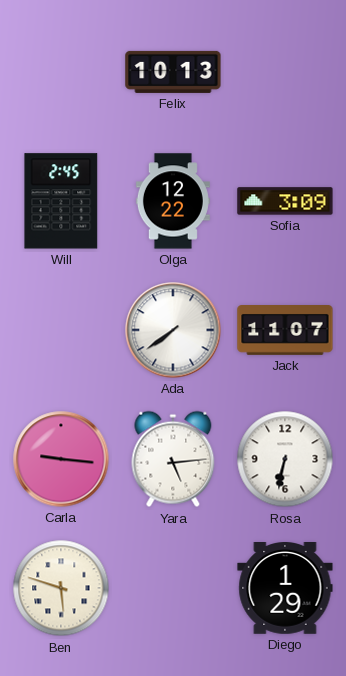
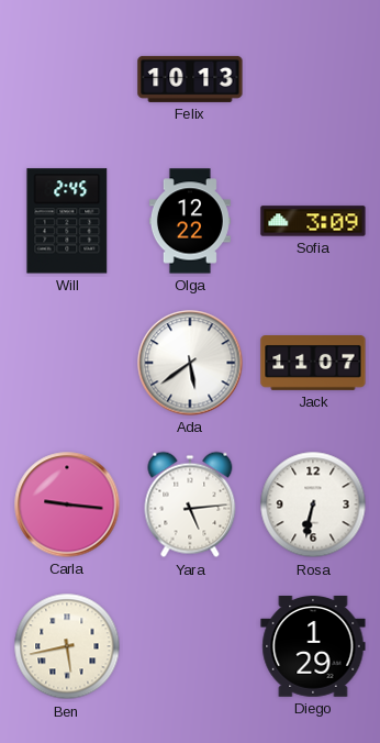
Ada: 7:39 -> 5:39
Ben: 5:48 -> 5:43
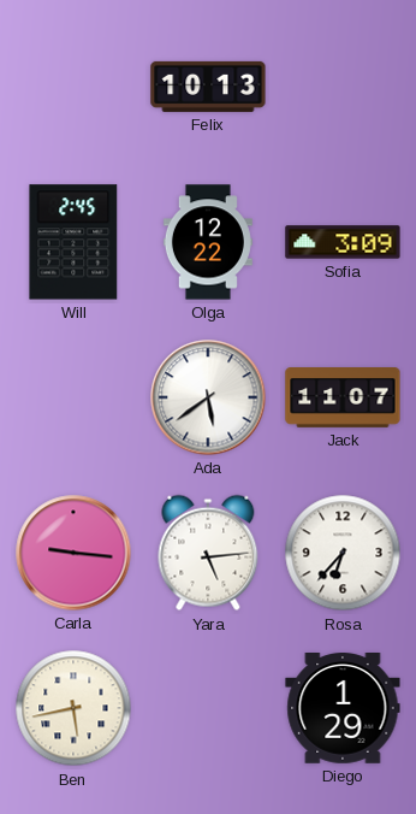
Rosa: 6:32 -> 6:37
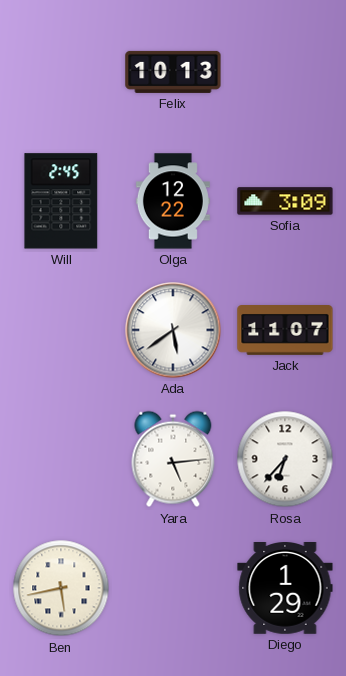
Carla: 9:16 -> none
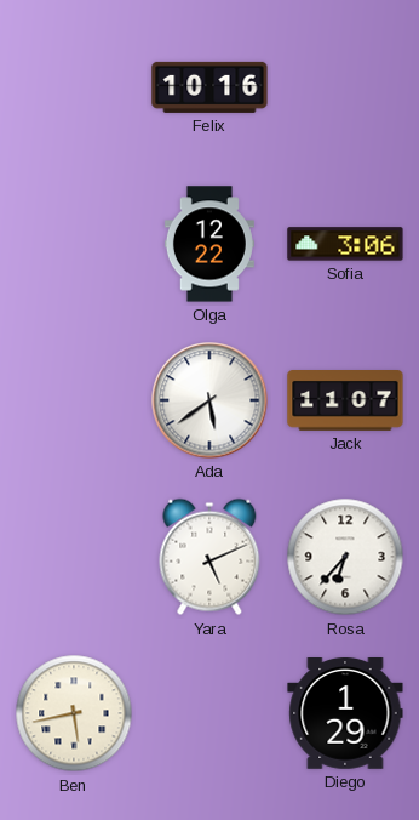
Felix: 10:13 -> 10:16
Will: 2:45 -> none
Sofia: 3:09 -> 3:06
Yara: 5:14 -> 5:11
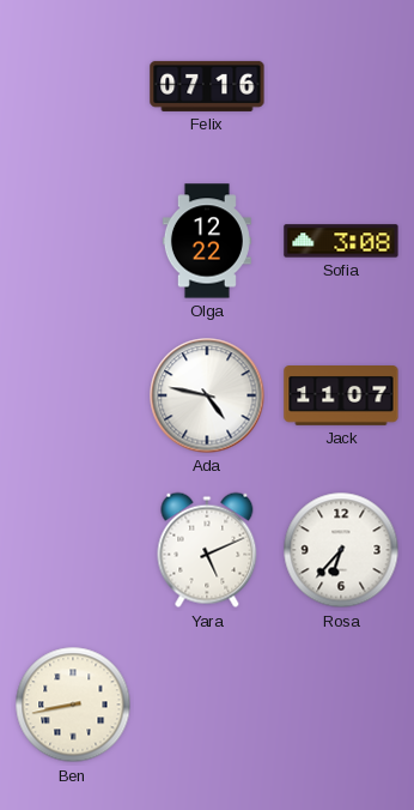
Felix: 10:16 -> 07:16
Sofia: 3:06 -> 3:08
Ada: 5:39 -> 4:47
Ben: 5:43 -> 8:43
Diego: 1:29 -> none
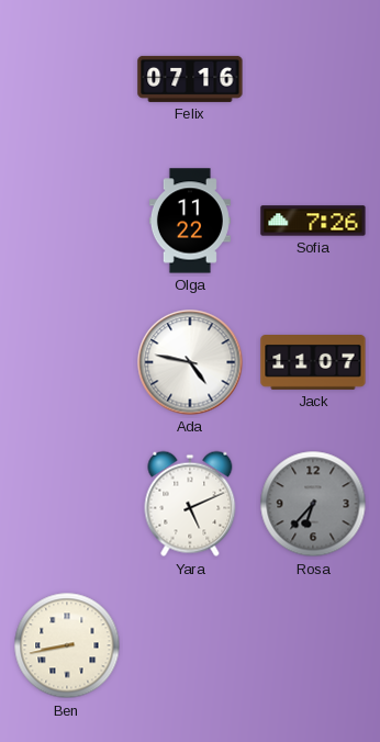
Olga: 12:22 -> 11:22
Sofia: 3:08 -> 7:26
Rosa dial: white -> grey
